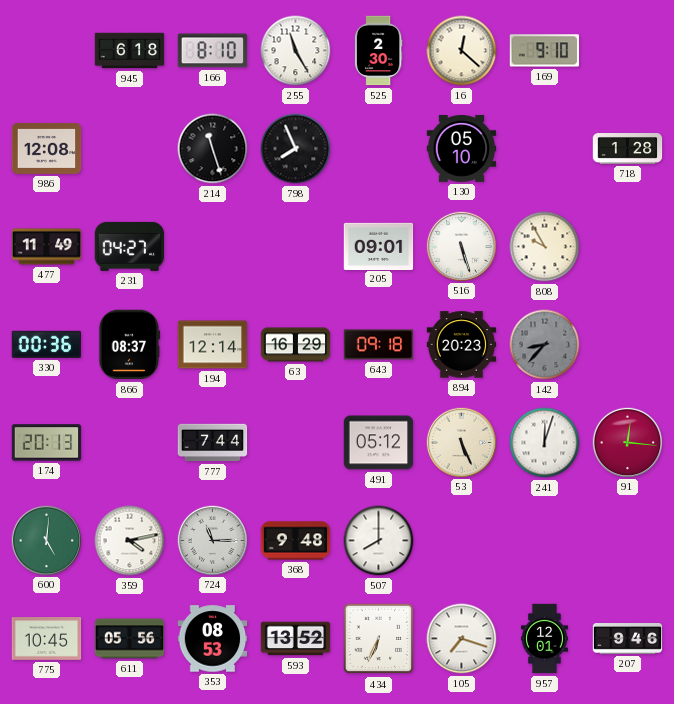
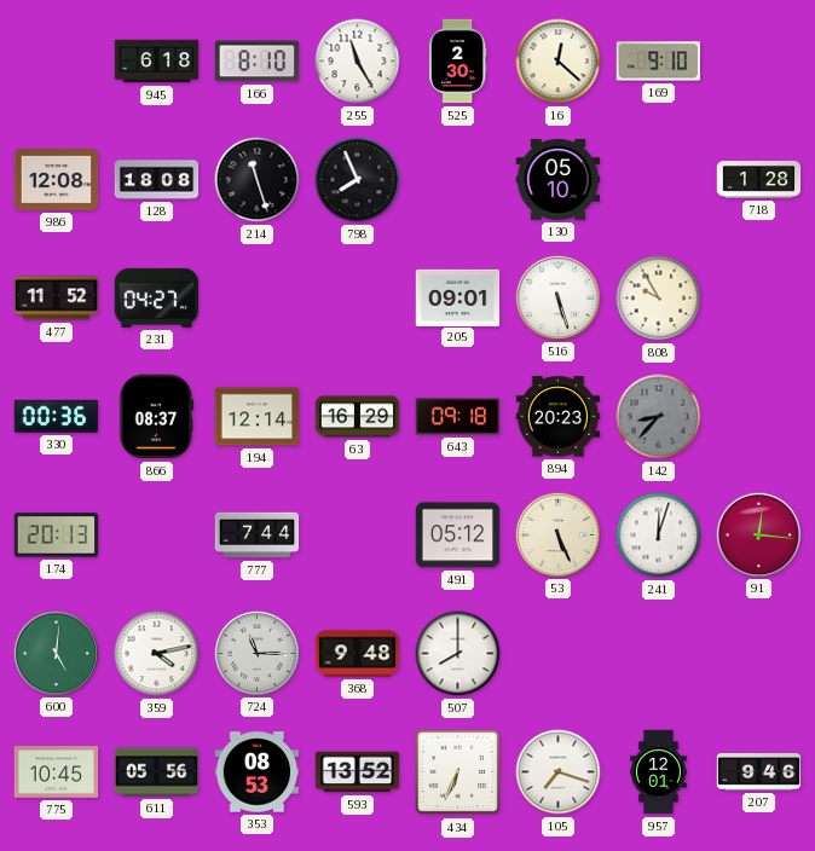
128: none -> 18:08
477: 11:49 -> 11:52
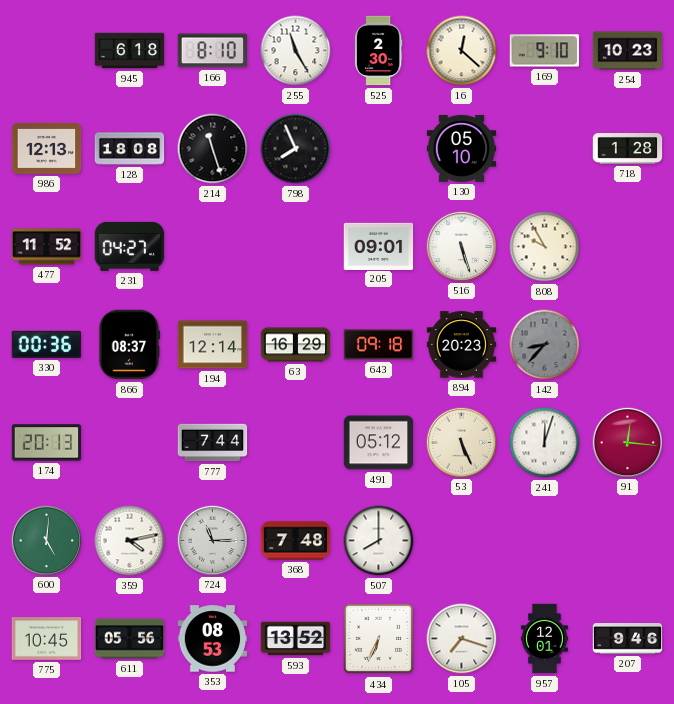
254: none -> 10:23
986: 12:08 -> 12:13
368: 9:48 -> 7:48
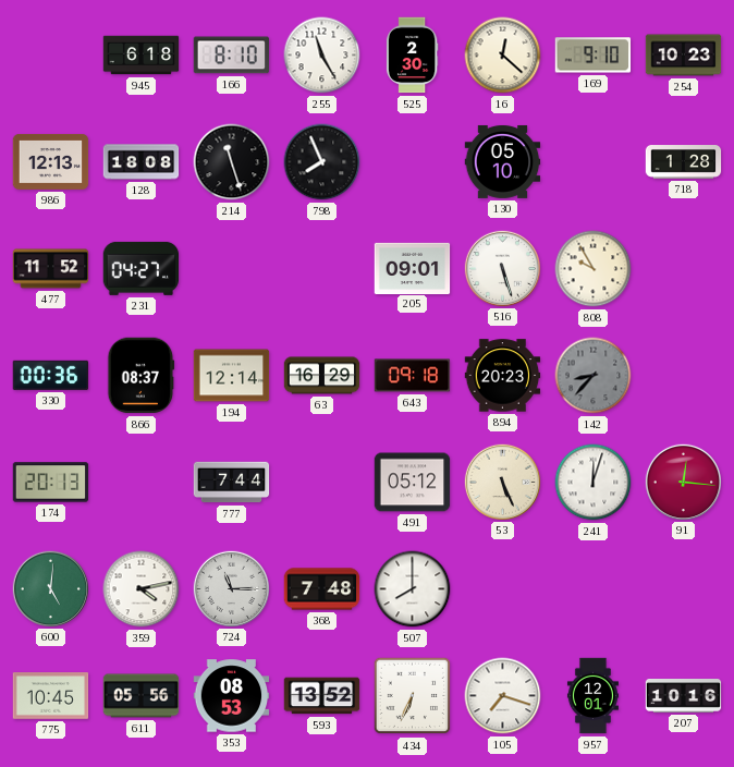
207: 9:46 -> 10:16
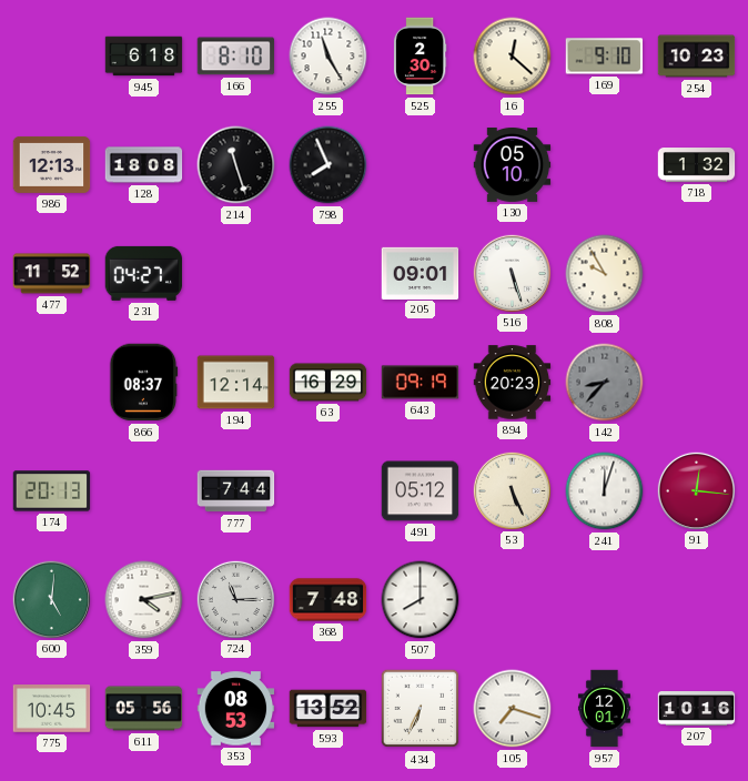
718: 1:28 -> 1:32
330: 00:36 -> none
643: 09:18 -> 09:19
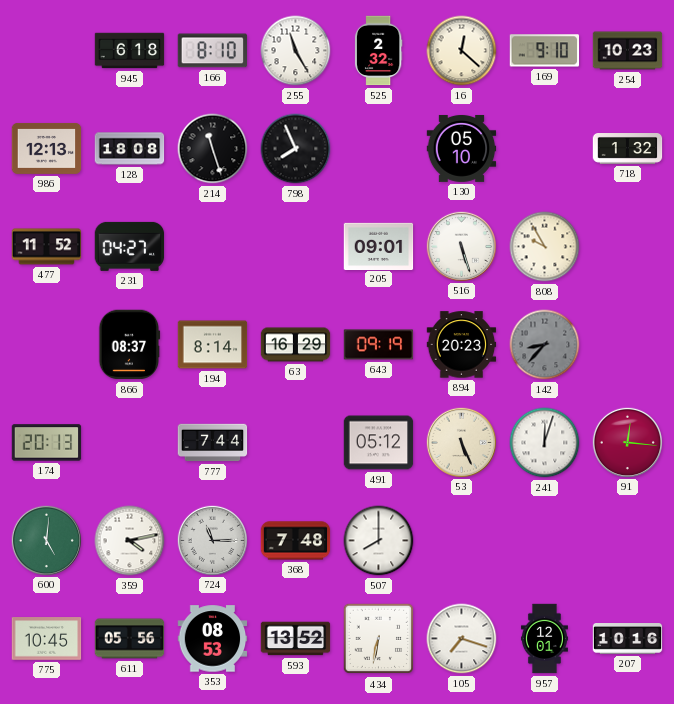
525: 2:30 -> 2:32
194: 12:14 -> 8:14
434: 6:34 -> 6:32
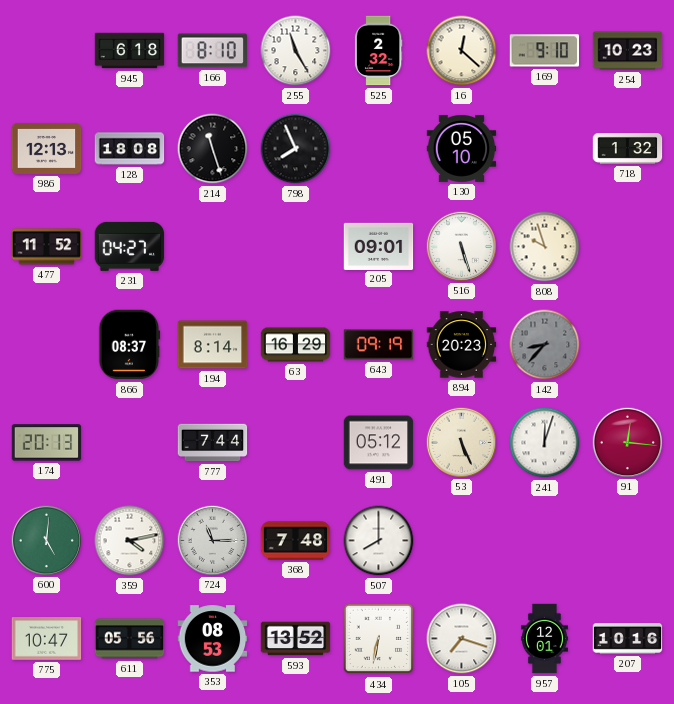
808: 9:55 -> 9:57
775: 10:45 -> 10:47
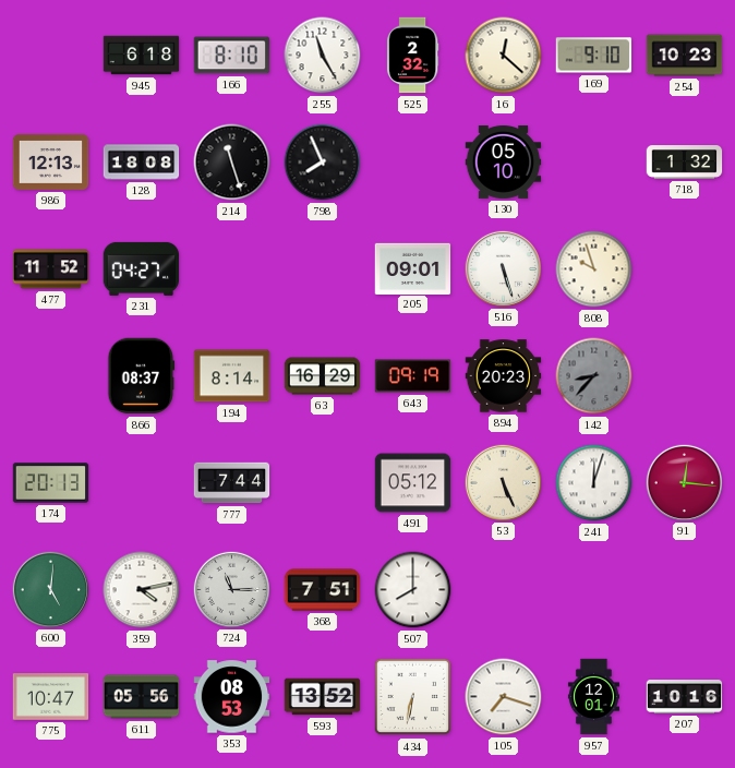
368: 7:48 -> 7:51
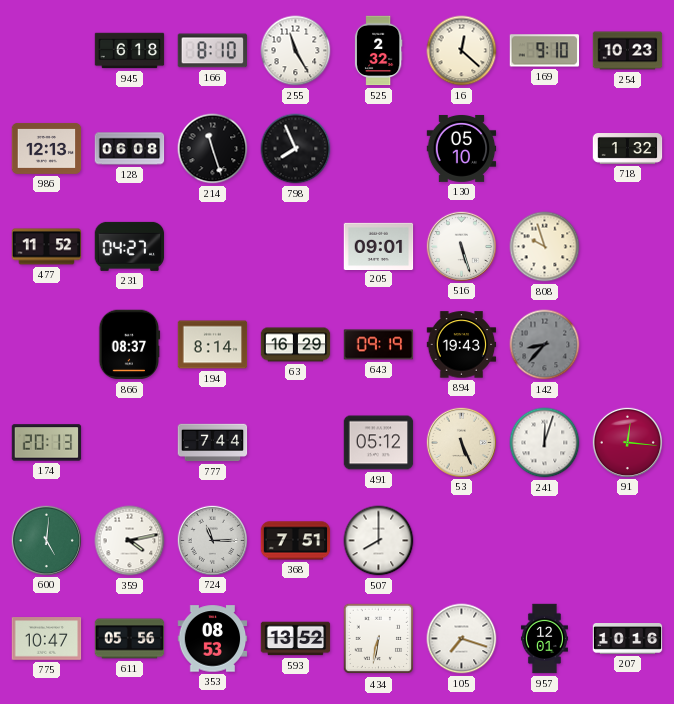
128: 18:08 -> 06:08
894: 20:23 -> 19:43
